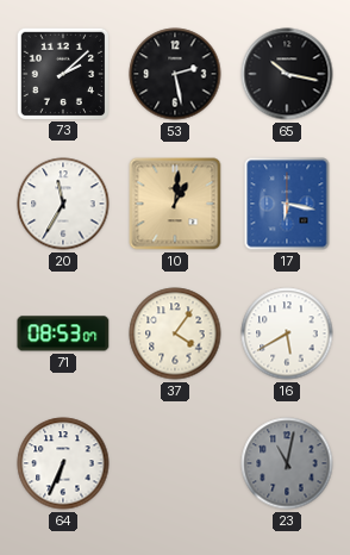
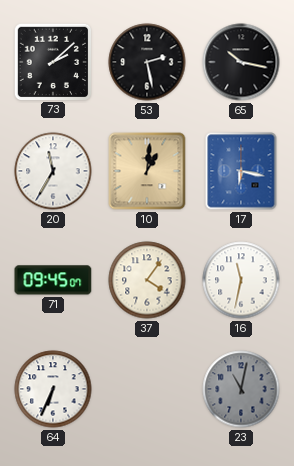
71: 08:53 -> 09:45
16: 5:40 -> 11:32
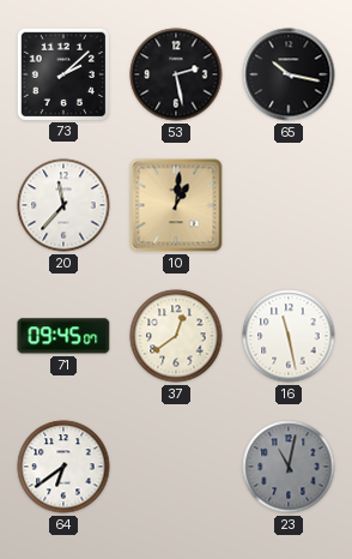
20: 11:35 -> 11:37
17: 6:17 -> none
37: 4:06 -> 12:39
16: 11:32 -> 11:28
64: 6:34 -> 6:39
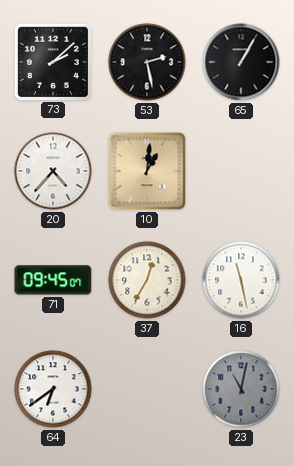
65: 10:17 -> 1:05
20: 11:37 -> 4:37
37: 12:39 -> 12:35
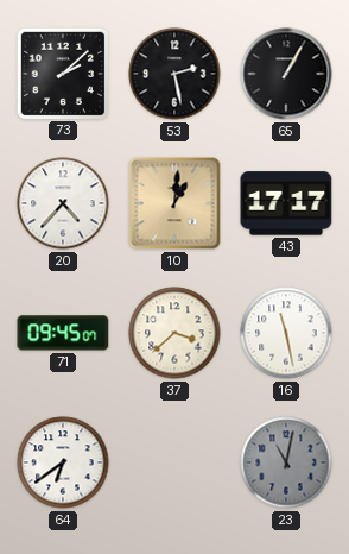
43: none -> 17:17
37: 12:35 -> 3:38
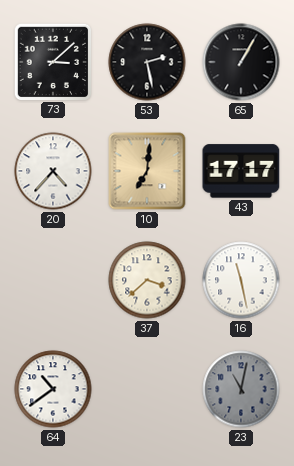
73: 2:08 -> 3:08
10: 1:01 -> 7:01
71: 09:45 -> none
64: 6:39 -> 10:39
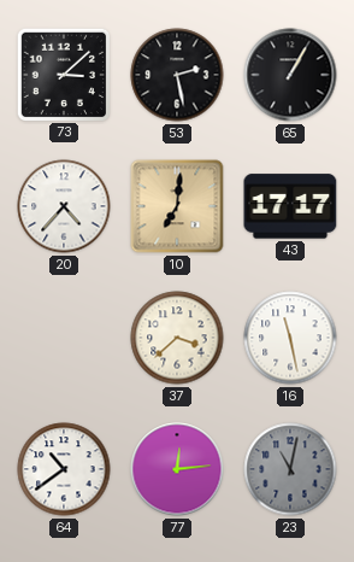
77: none -> 12:14
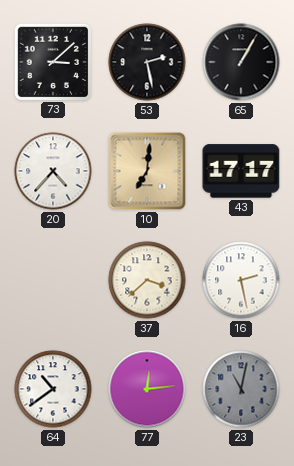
16: 11:28 -> 2:28
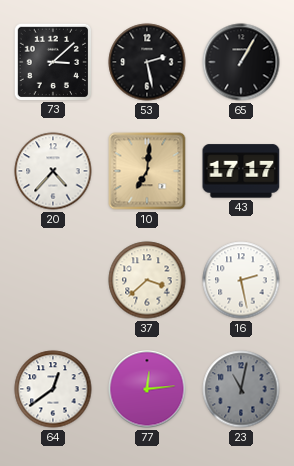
64: 10:39 -> 12:39
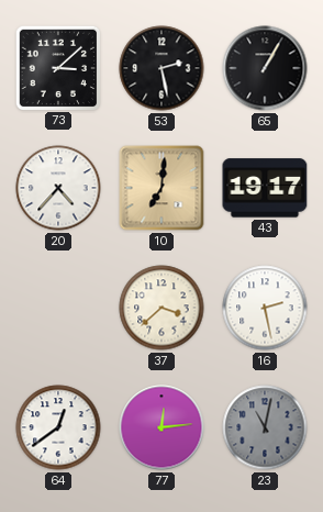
43: 17:17 -> 19:17
